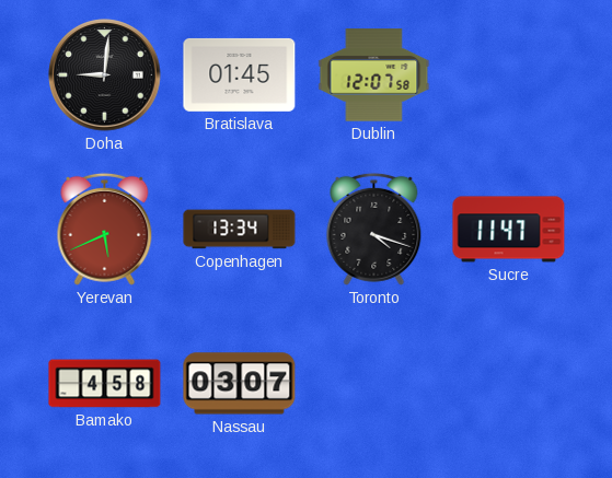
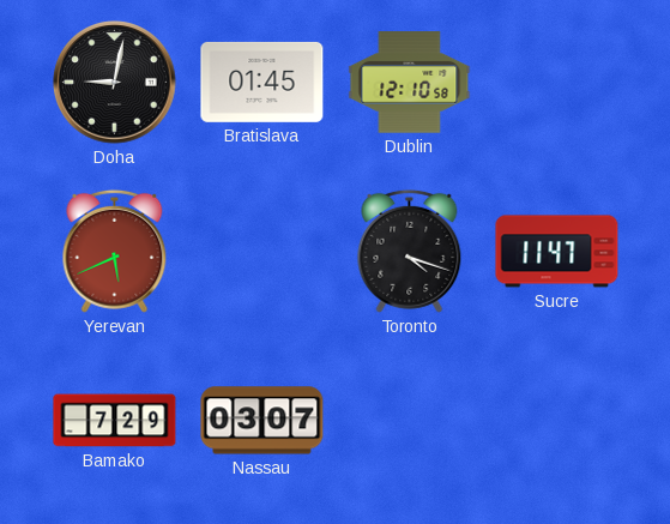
Doha: 9:01 -> 9:02
Dublin: 12:07 -> 12:10
Copenhagen: 13:34 -> none
Bamako: 4:58 -> 7:29
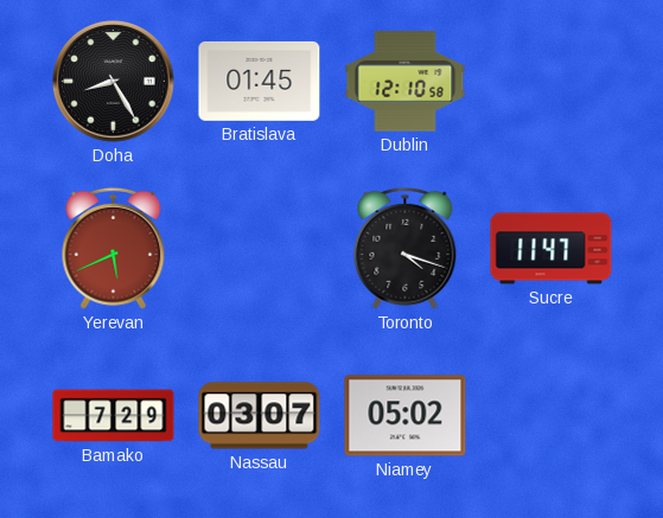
Doha: 9:02 -> 8:25
Niamey: none -> 05:02
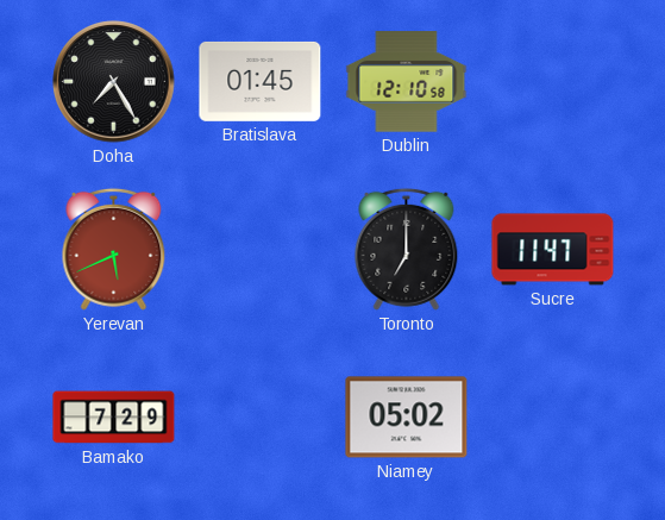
Doha: 8:25 -> 7:25
Toronto: 4:18 -> 7:00
Nassau: 03:07 -> none
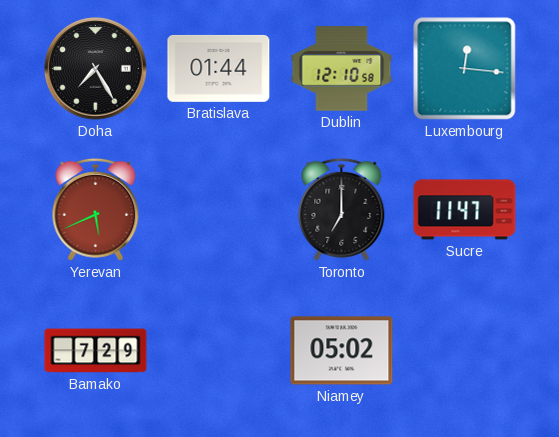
Bratislava: 01:45 -> 01:44
Luxembourg: none -> 12:16
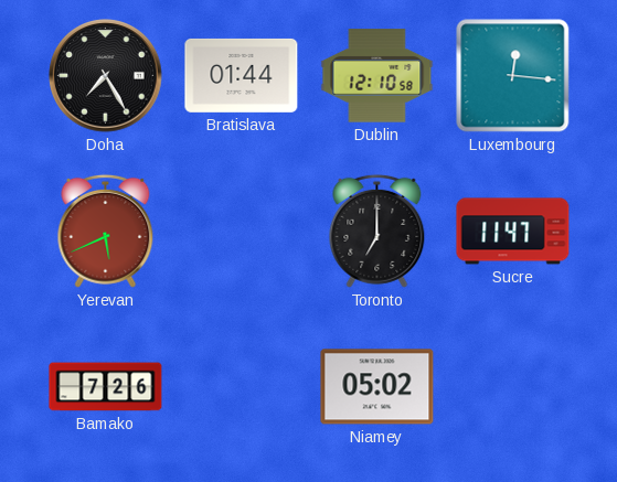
Bamako: 7:29 -> 7:26
